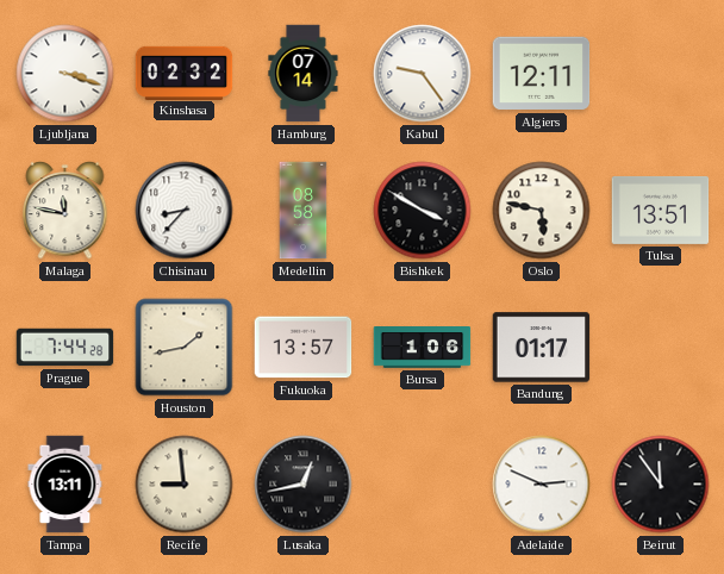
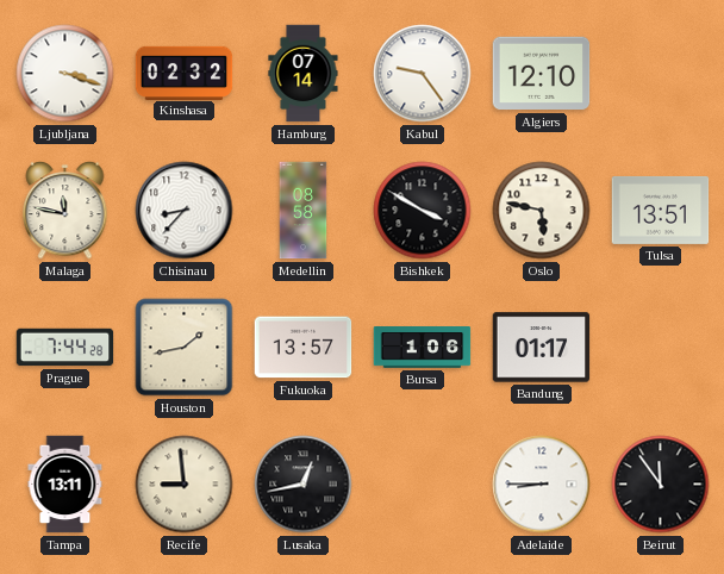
Algiers: 12:11 -> 12:10
Adelaide: 2:49 -> 8:45
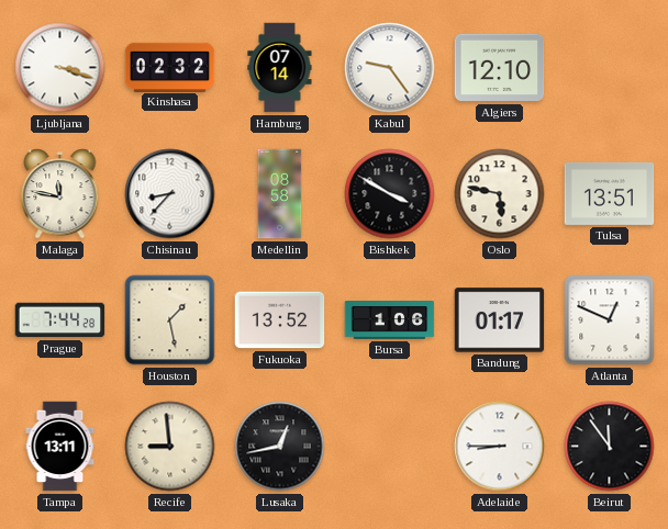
Houston: 1:43 -> 1:28
Fukuoka: 13:57 -> 13:52
Atlanta: none -> 12:49
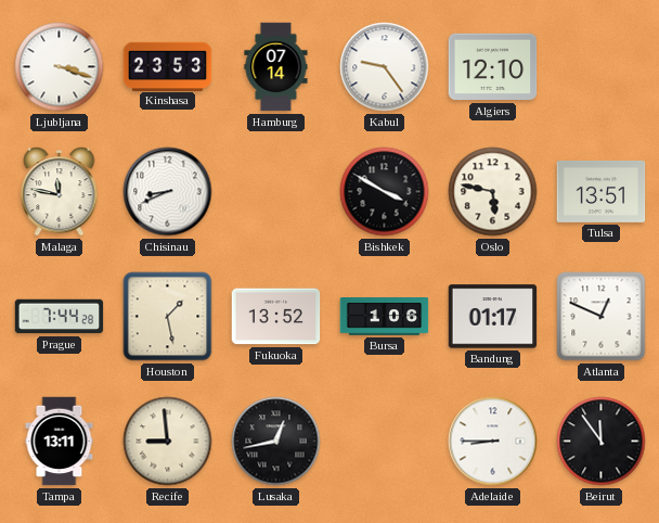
Kinshasa: 02:32 -> 23:53
Chisinau: 8:37 -> 8:41
Medellin: 08:58 -> none
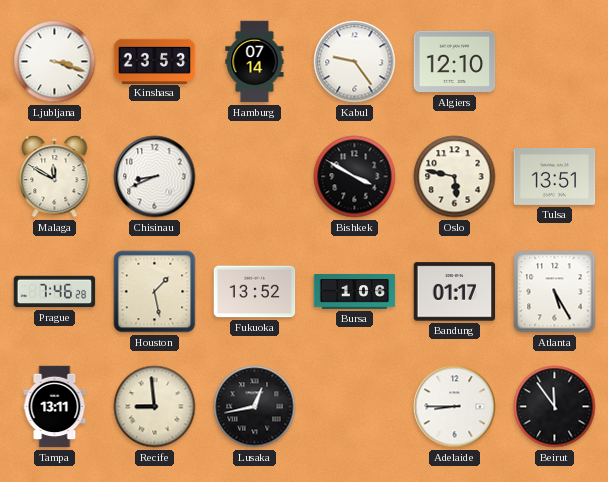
Malaga: 11:47 -> 11:50
Prague: 7:44 -> 7:46
Atlanta: 12:49 -> 5:25
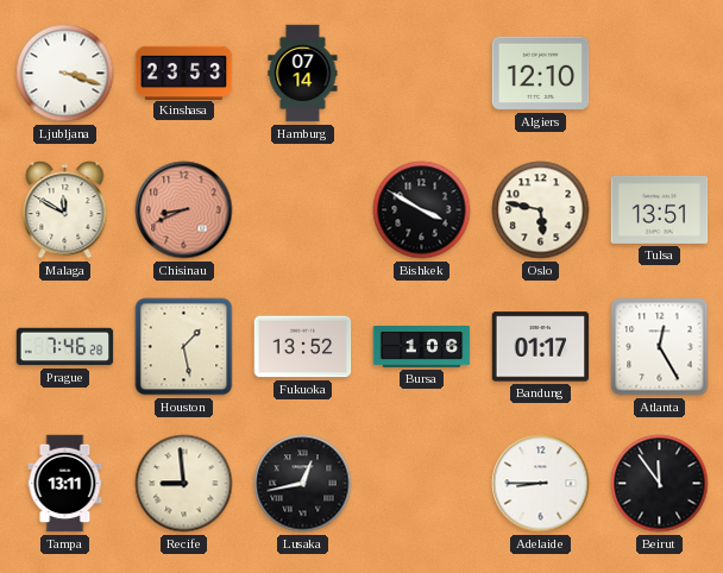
Kabul: 9:24 -> none
Chisinau dial: white -> salmon
Atlanta: 5:25 -> 12:25
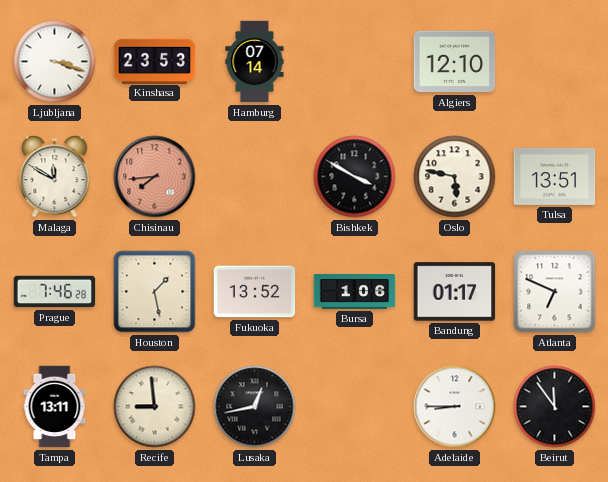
Chisinau: 8:41 -> 7:44
Atlanta: 12:25 -> 6:49
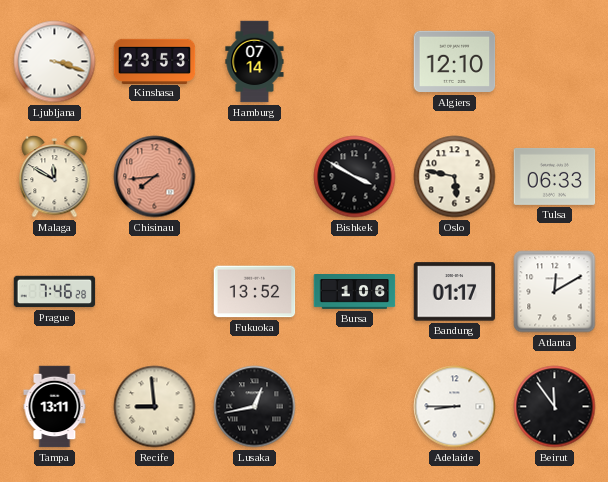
Tulsa: 13:51 -> 06:33
Houston: 1:28 -> none
Atlanta: 6:49 -> 12:10
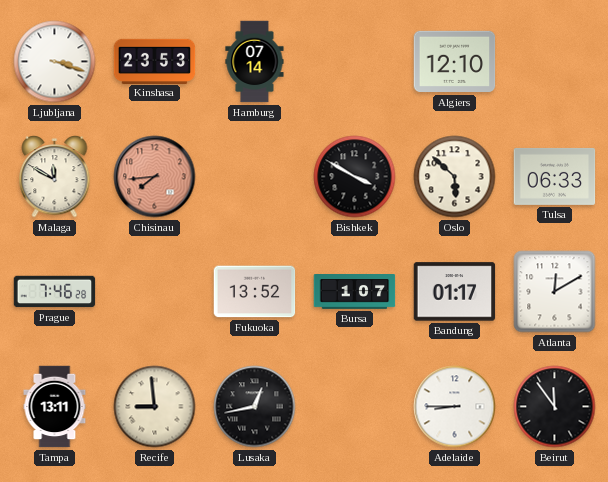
Oslo: 5:47 -> 5:52
Bursa: 1:06 -> 1:07
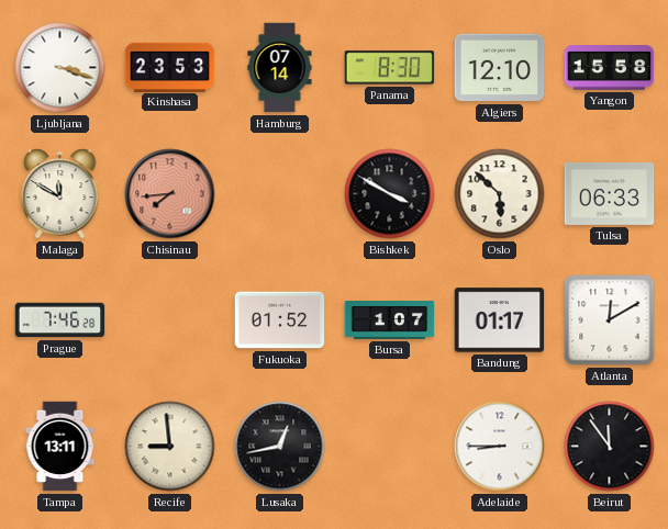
Panama: none -> 8:30
Yangon: none -> 15:58
Fukuoka: 13:52 -> 01:52
